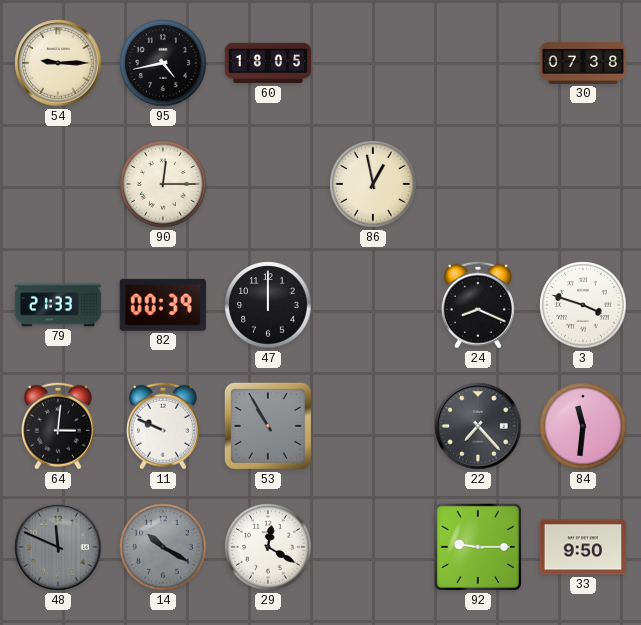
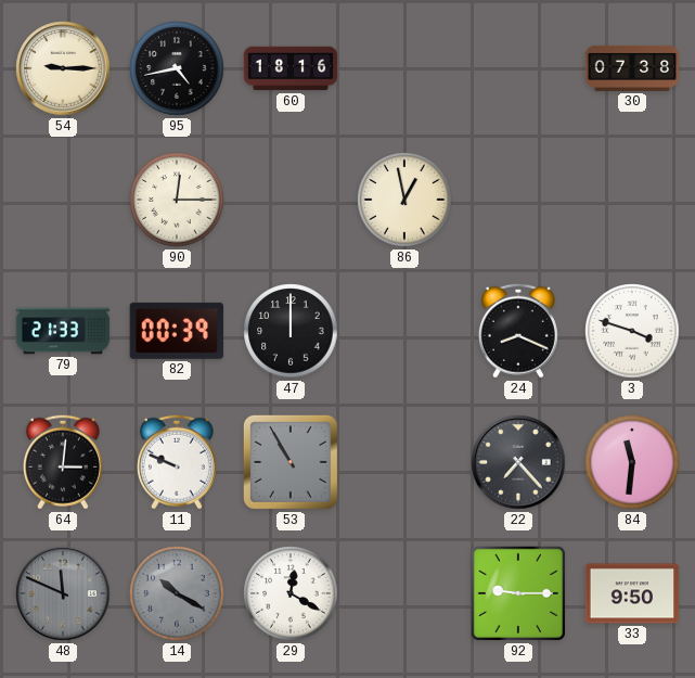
60: 18:05 -> 18:16
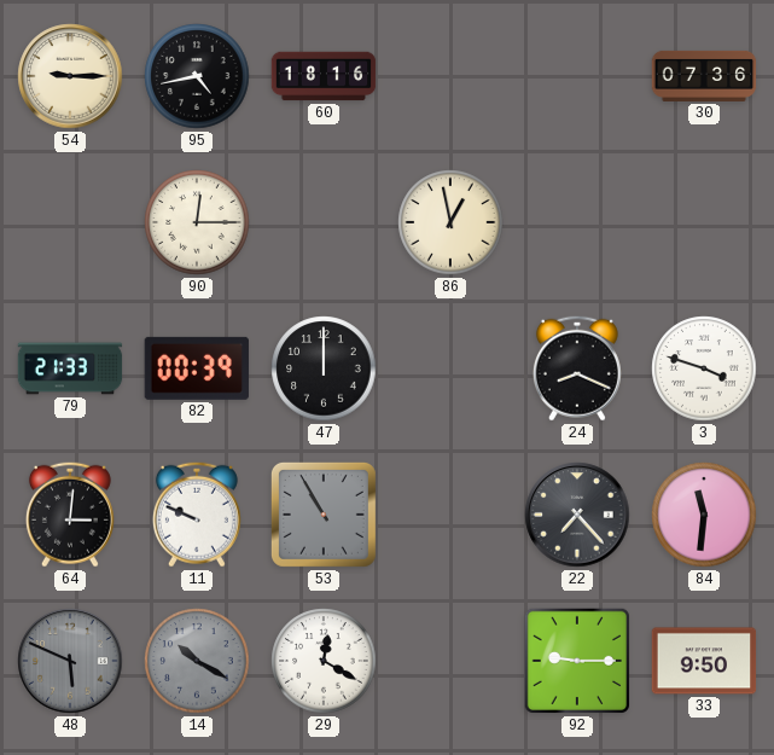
30: 07:38 -> 07:36
48: 11:49 -> 5:49
